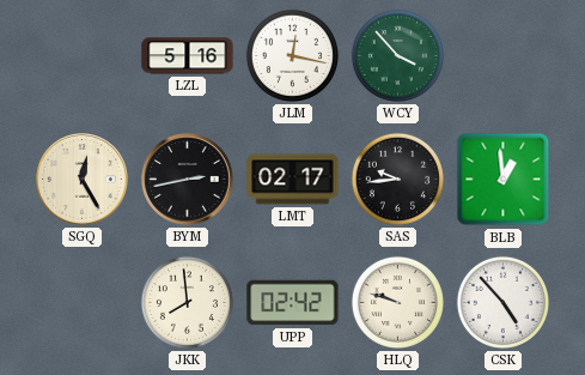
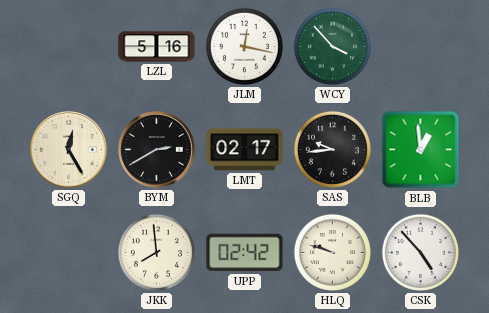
BYM: 2:43 -> 2:40
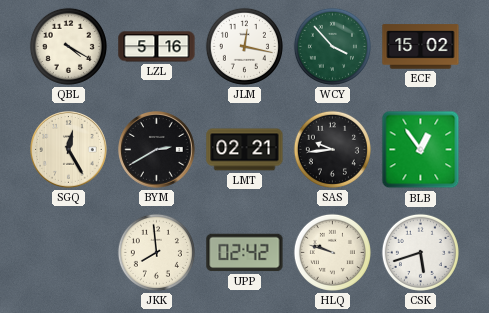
QBL: none -> 4:20
ECF: none -> 15:02
LMT: 02:17 -> 02:21
BLB: 12:59 -> 12:54
CSK: 4:53 -> 5:42
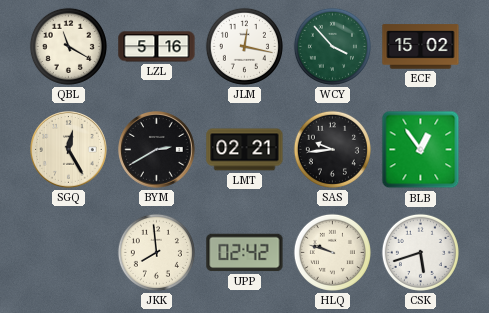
QBL: 4:20 -> 11:20
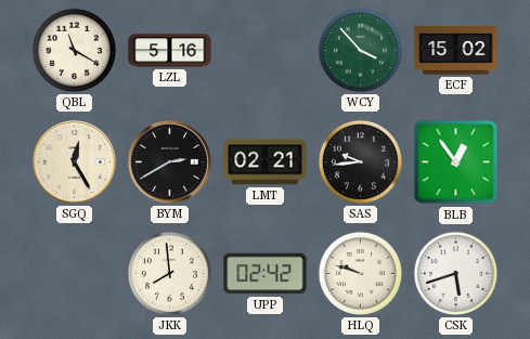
JLM: 12:17 -> none
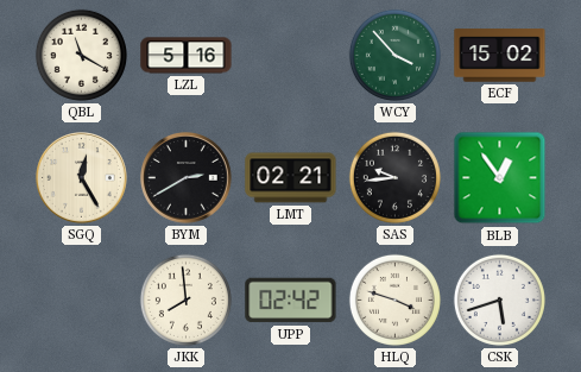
HLQ: 9:48 -> 3:48
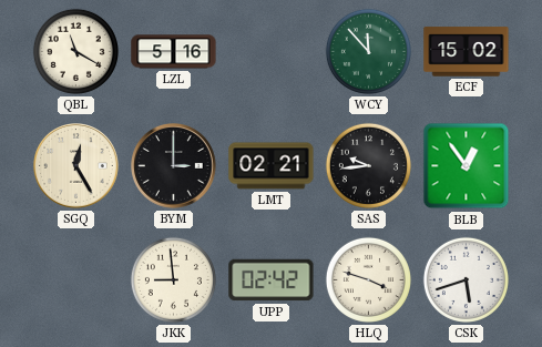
WCY: 3:53 -> 11:53
BYM: 2:40 -> 3:00
JKK: 7:59 -> 8:59
